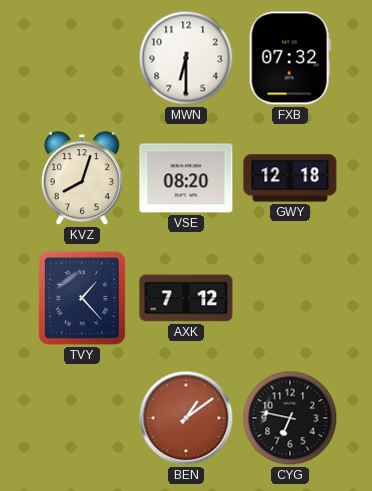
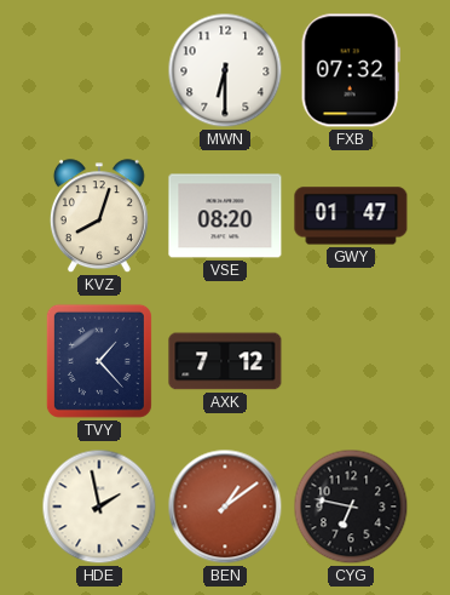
GWY: 12:18 -> 01:47
HDE: none -> 1:58
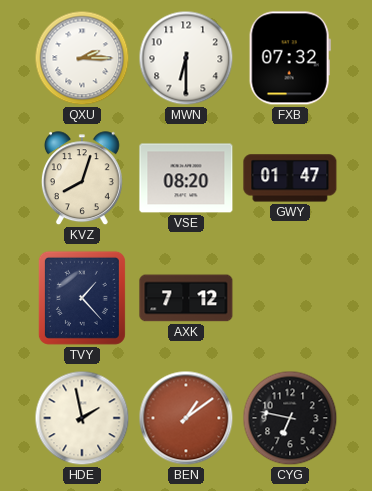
QXU: none -> 2:15
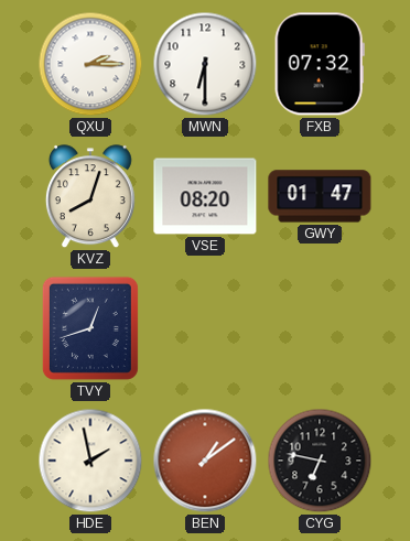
TVY: 1:23 -> 12:42
AXK: 7:12 -> none
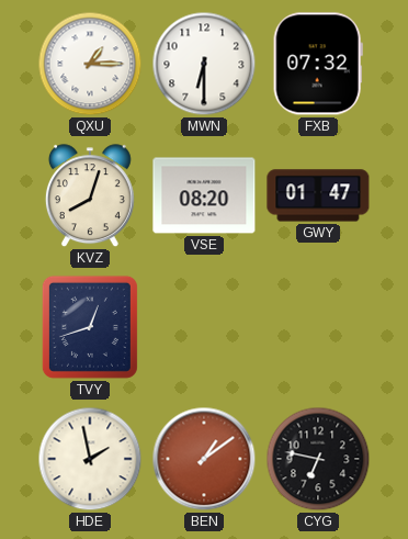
QXU: 2:15 -> 1:15
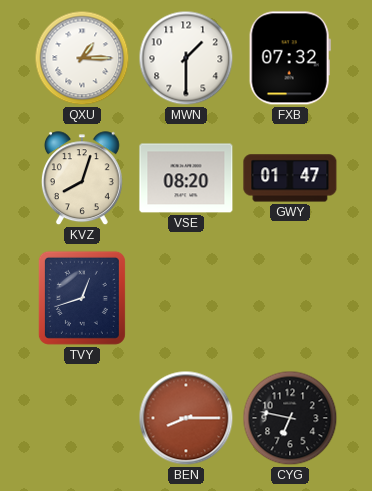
MWN: 6:30 -> 1:30
HDE: 1:58 -> none
BEN: 1:09 -> 8:15
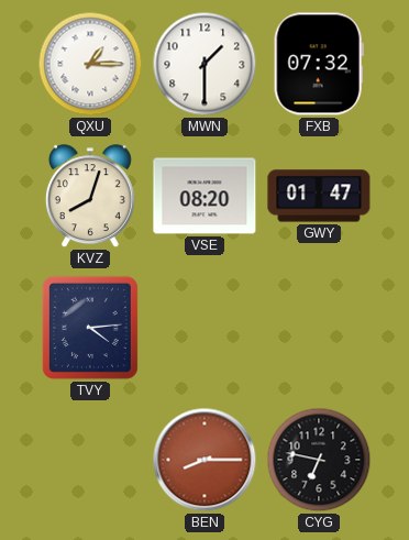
TVY: 12:42 -> 4:14
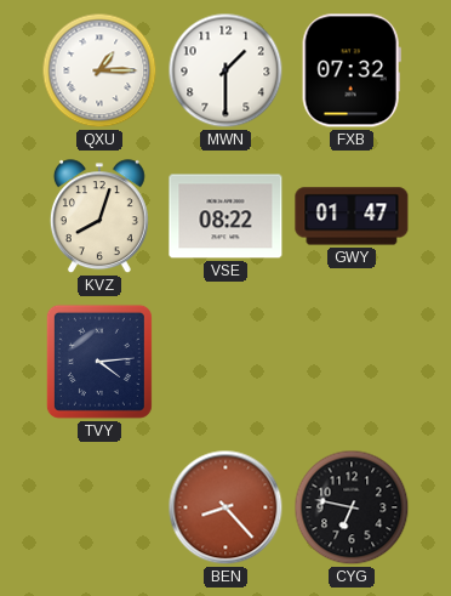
VSE: 08:20 -> 08:22
BEN: 8:15 -> 8:23
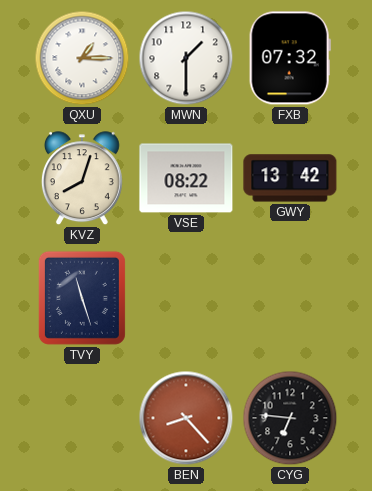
GWY: 01:47 -> 13:42
TVY: 4:14 -> 11:27
CYG: 6:47 -> 6:46
